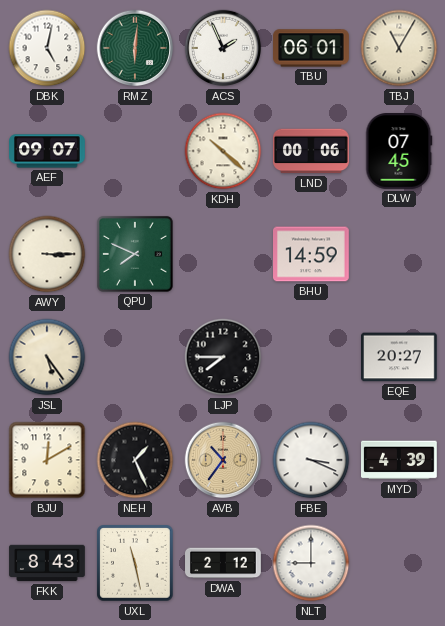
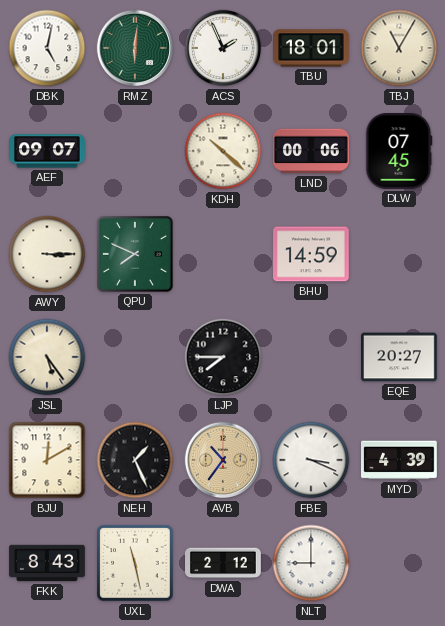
TBU: 06:01 -> 18:01
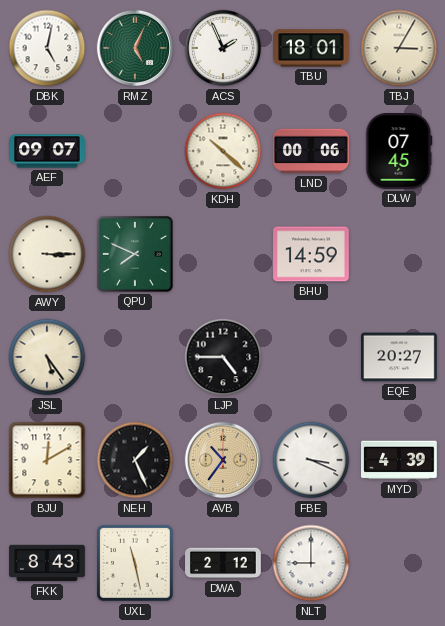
RMZ: 6:01 -> 5:04
TBJ: 11:05 -> 3:05
LJP: 7:45 -> 4:45
